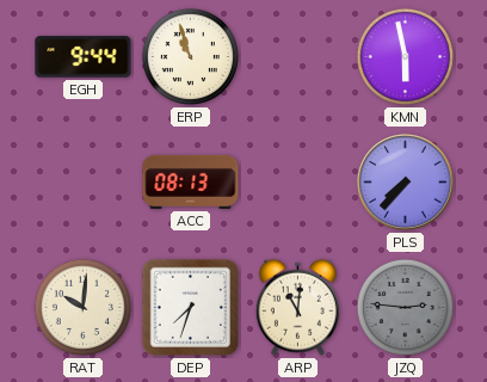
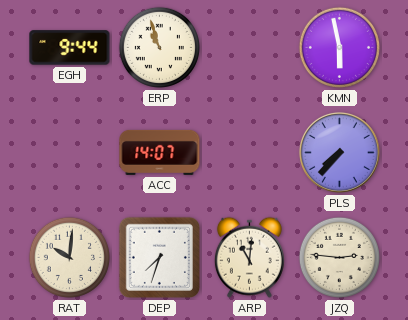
ACC: 08:13 -> 14:07
JZQ dial: grey -> cream
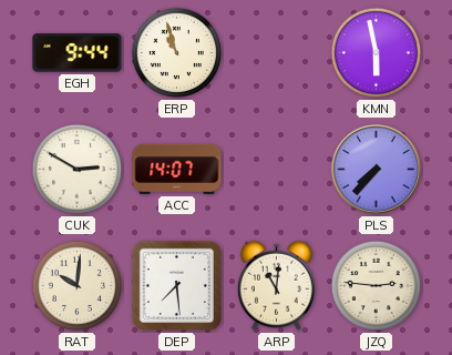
CUK: none -> 2:50
DEP: 7:33 -> 7:29
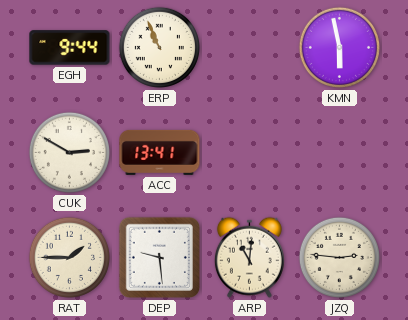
ERP: 10:57 -> 10:56
ACC: 14:07 -> 13:41
PLS: 7:37 -> none
RAT: 10:01 -> 1:45
DEP: 7:29 -> 9:29
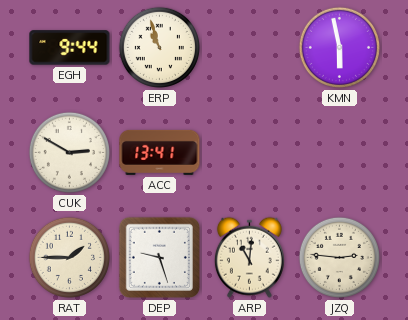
ERP: 10:56 -> 10:57
DEP: 9:29 -> 9:27
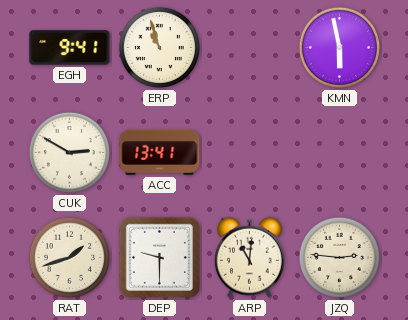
EGH: 9:44 -> 9:41
RAT: 1:45 -> 1:42
DEP: 9:27 -> 9:30
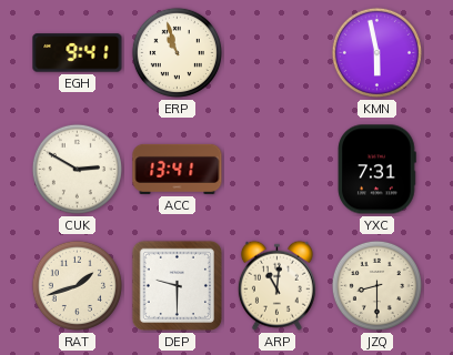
YXC: none -> 7:31
JZQ: 2:46 -> 8:30
